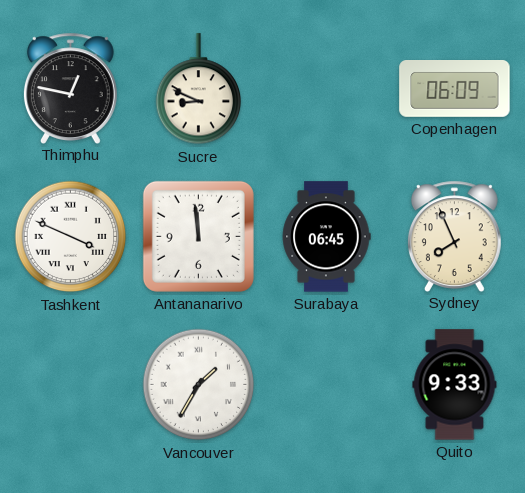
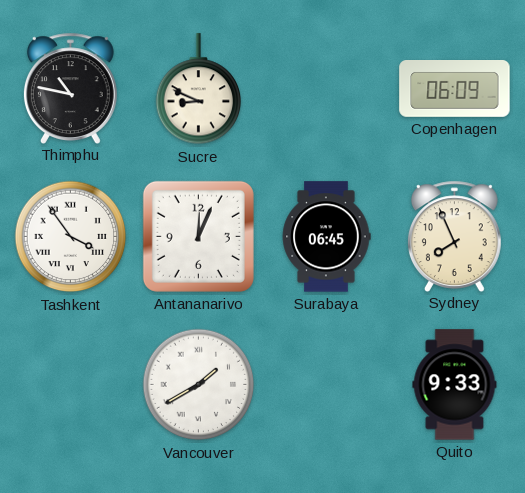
Thimphu: 12:47 -> 10:47
Tashkent: 3:49 -> 3:54
Antananarivo: 11:59 -> 12:04
Vancouver: 1:35 -> 1:40
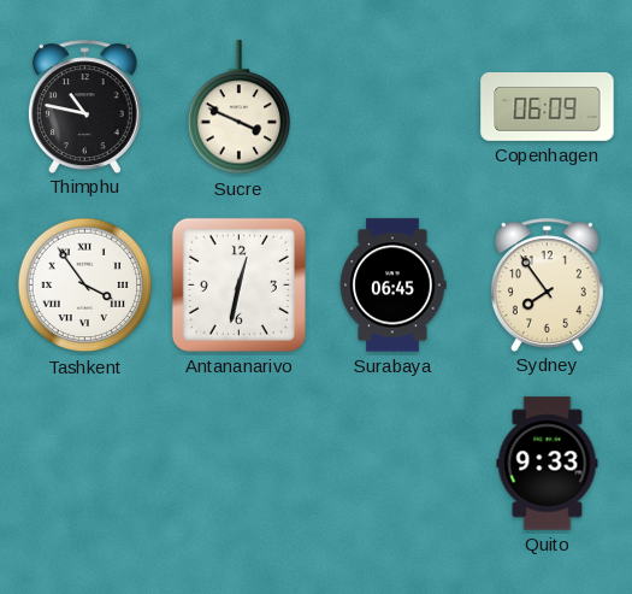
Sucre: 8:49 -> 3:49
Antananarivo: 12:04 -> 12:32
Sydney: 7:56 -> 7:54
Vancouver: 1:40 -> none
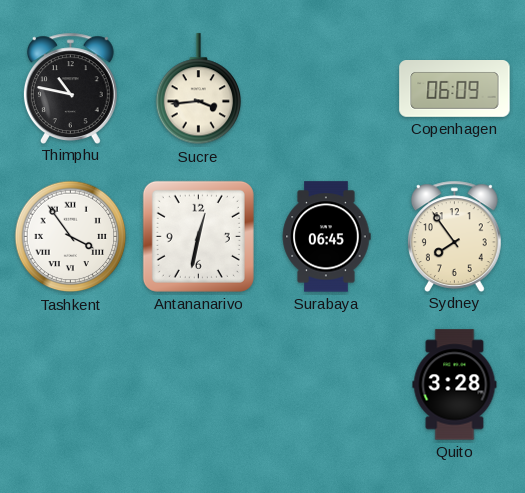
Sucre: 3:49 -> 3:44
Quito: 9:33 -> 3:28
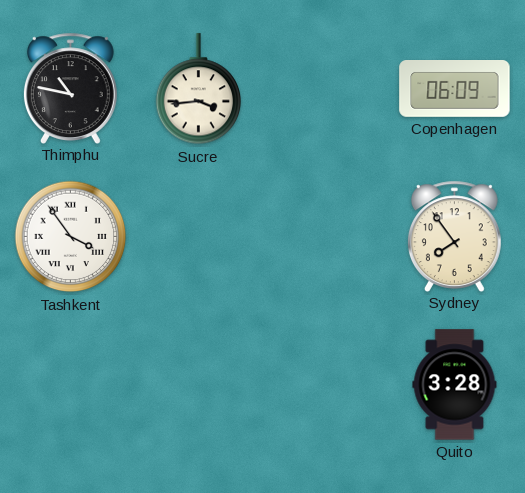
Antananarivo: 12:32 -> none
Surabaya: 06:45 -> none
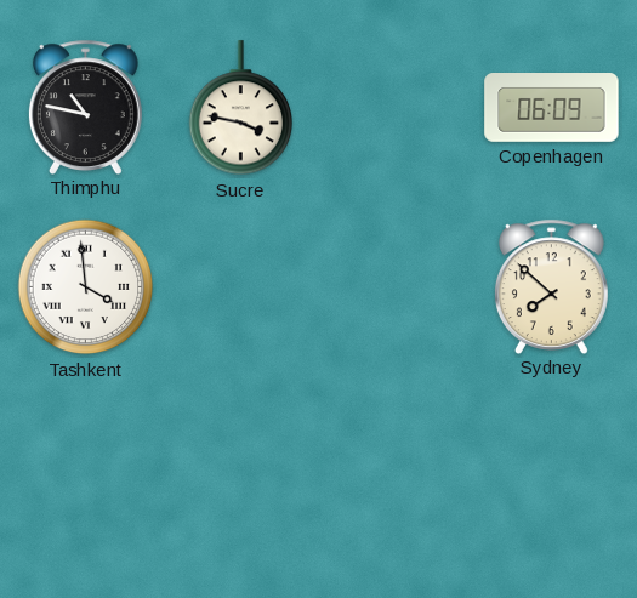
Sucre: 3:44 -> 3:47
Tashkent: 3:54 -> 3:59
Sydney: 7:54 -> 7:52
Quito: 3:28 -> none
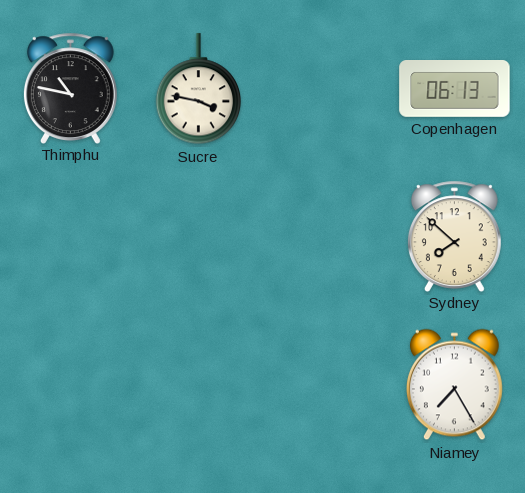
Copenhagen: 06:09 -> 06:13
Tashkent: 3:59 -> none
Niamey: none -> 7:25
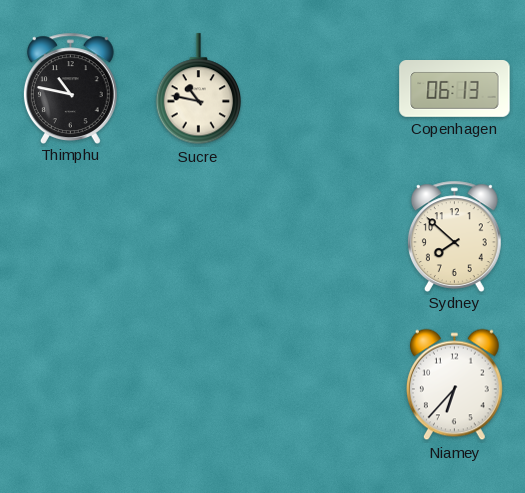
Sucre: 3:47 -> 10:47
Niamey: 7:25 -> 6:37
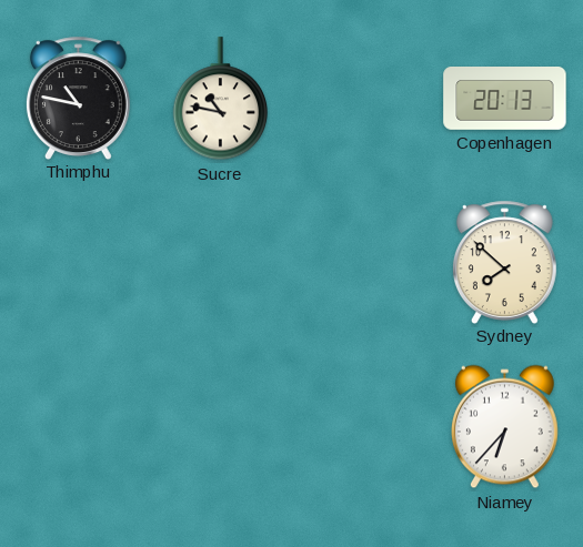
Copenhagen: 06:13 -> 20:13
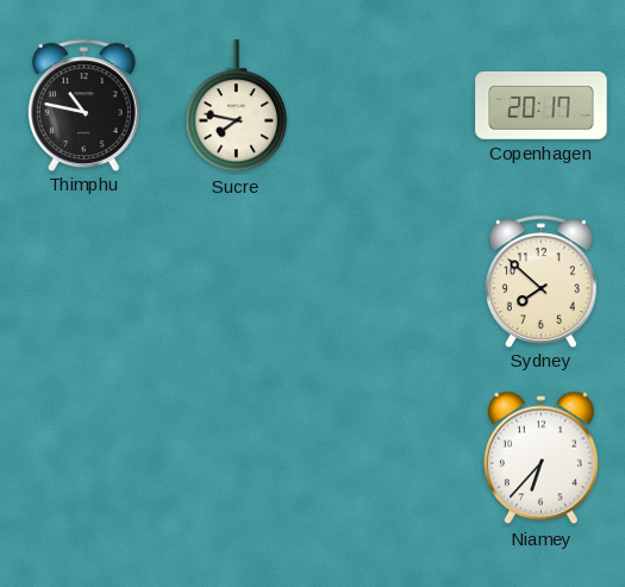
Sucre: 10:47 -> 7:47
Copenhagen: 20:13 -> 20:17
